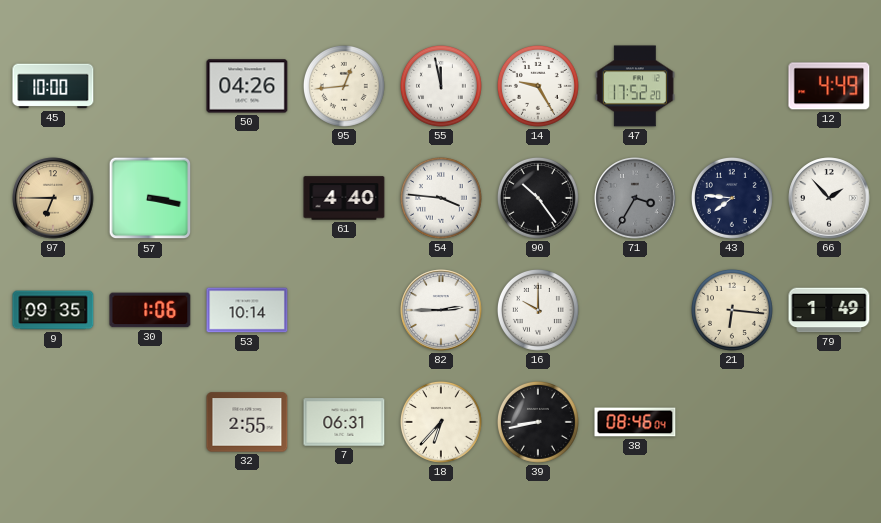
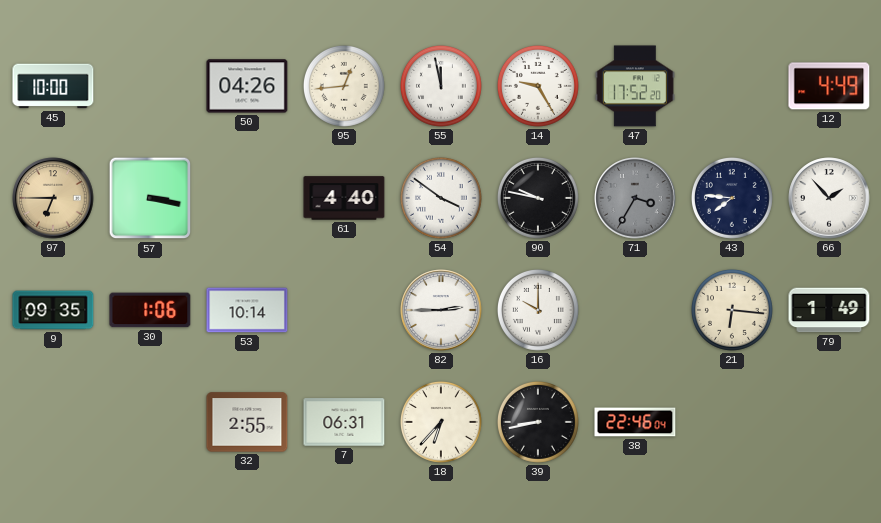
54: 3:46 -> 3:51
90: 10:24 -> 9:47
38: 08:46 -> 22:46
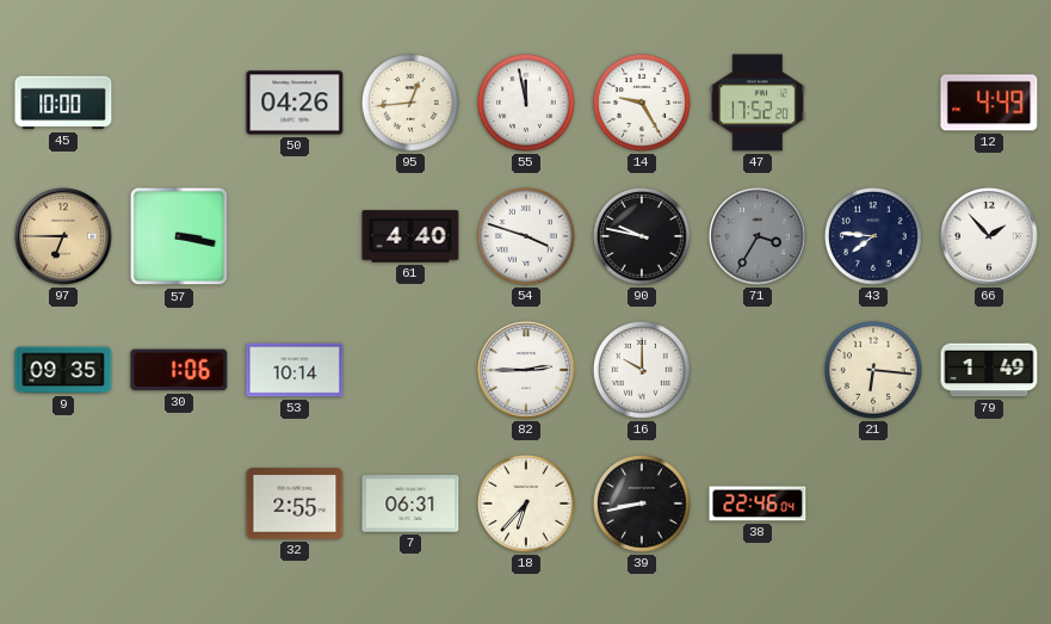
54: 3:51 -> 3:48
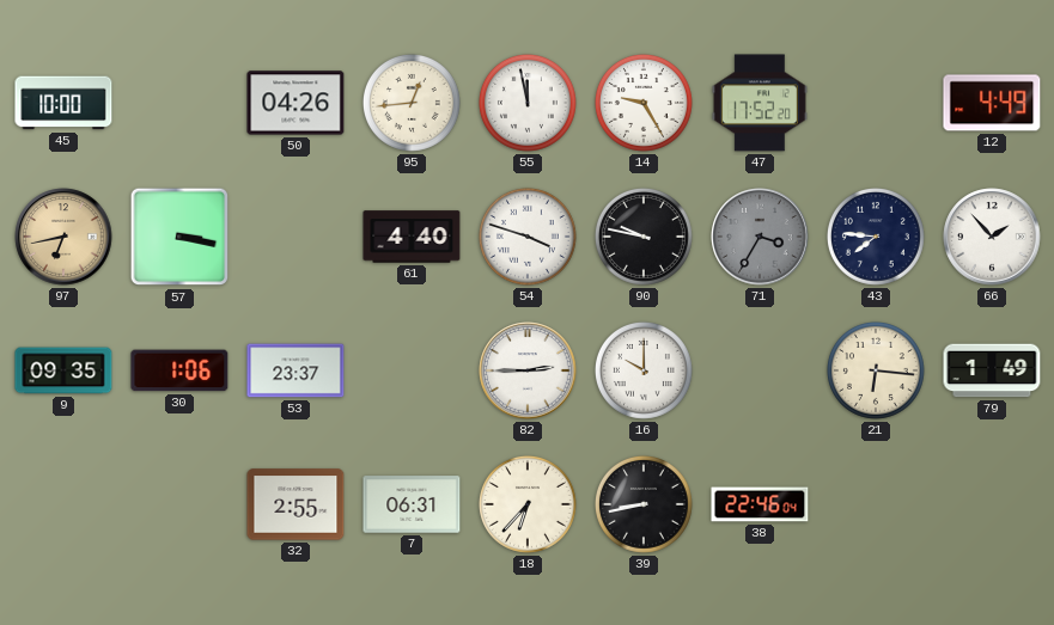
97: 6:45 -> 6:43
53: 10:14 -> 23:37
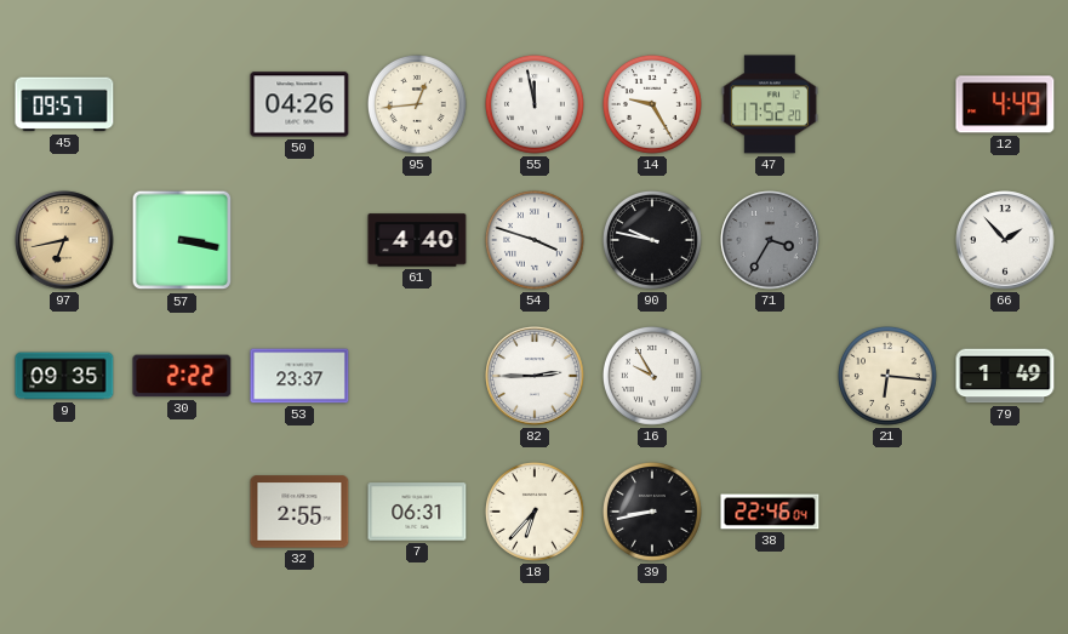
45: 10:00 -> 09:57
43: 7:46 -> none
30: 1:06 -> 2:22
16: 10:00 -> 9:55
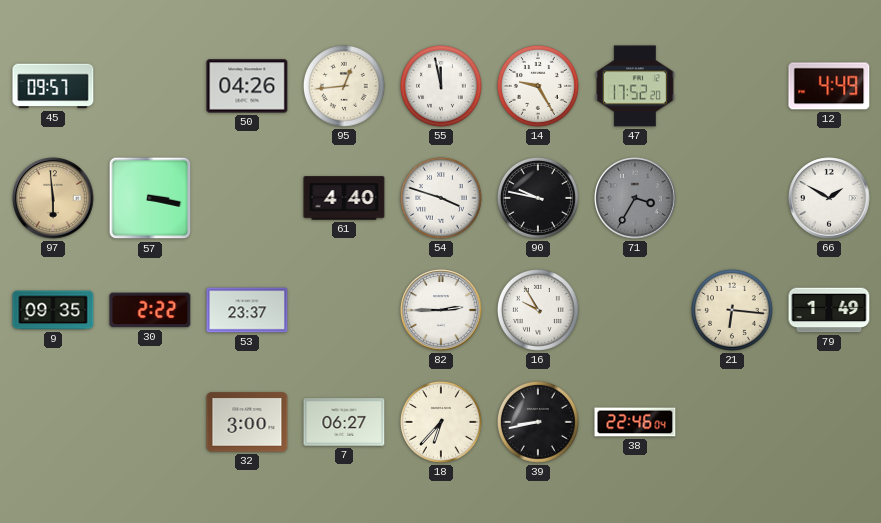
97: 6:43 -> 5:59
66: 1:53 -> 1:50
32: 2:55 -> 3:00
7: 06:31 -> 06:27
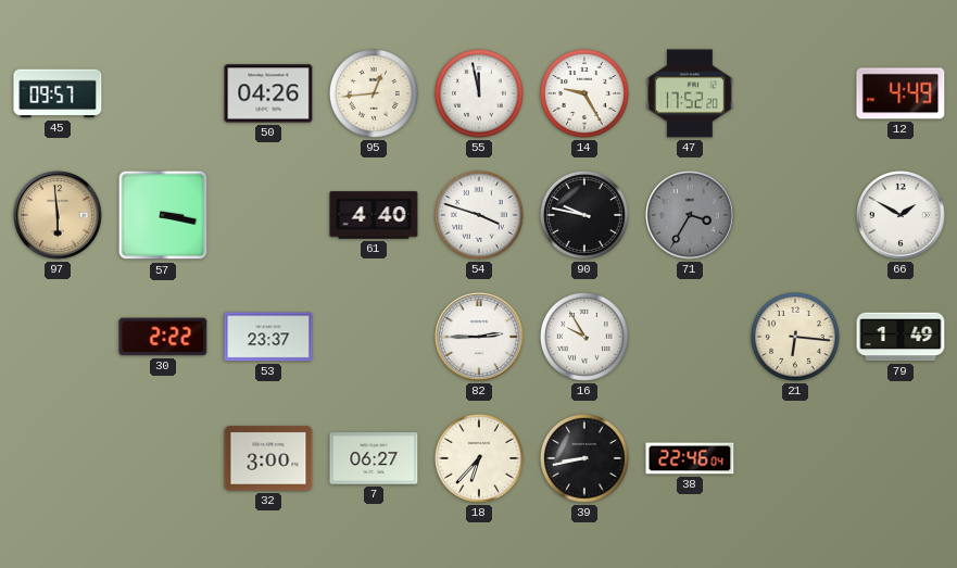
9: 09:35 -> none
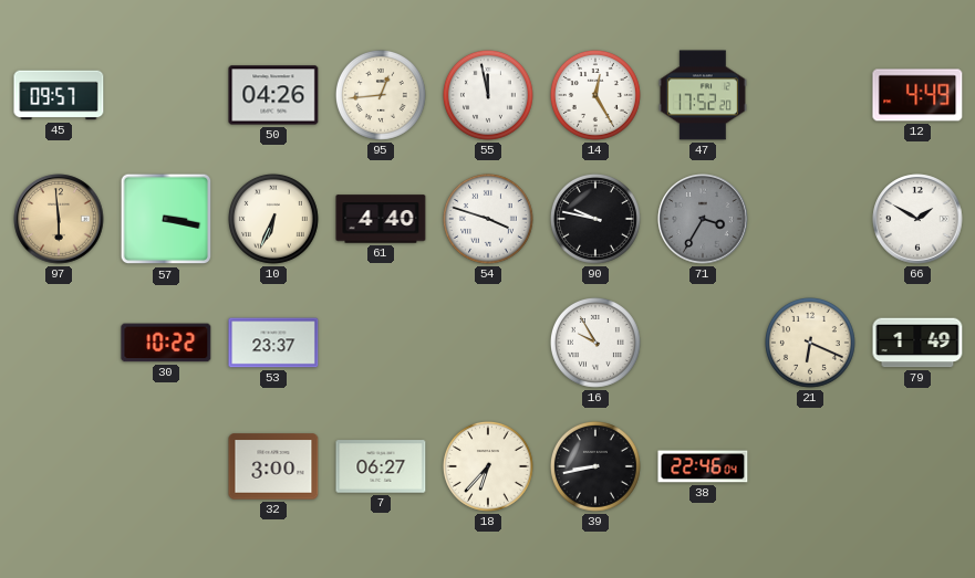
14: 9:25 -> 12:25
10: none -> 6:34
30: 2:22 -> 10:22
82: 2:45 -> none
21: 6:16 -> 6:19
